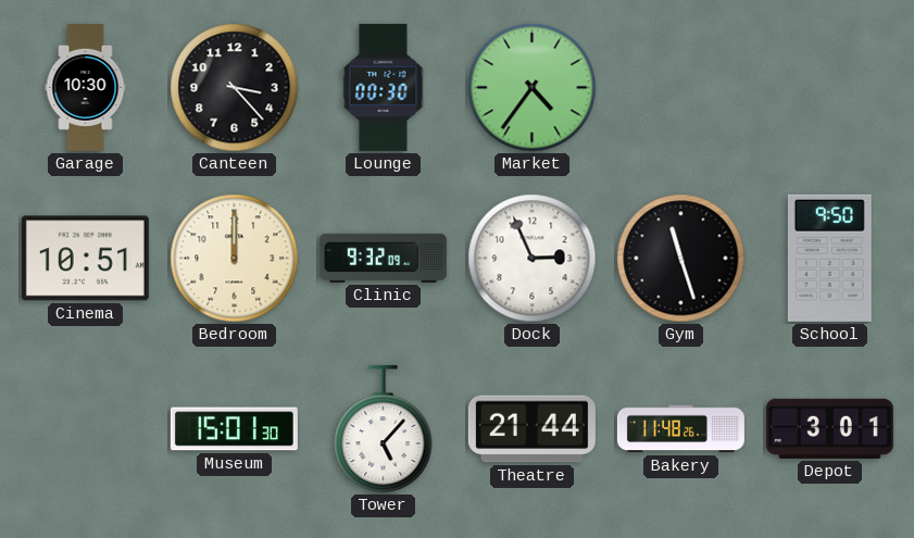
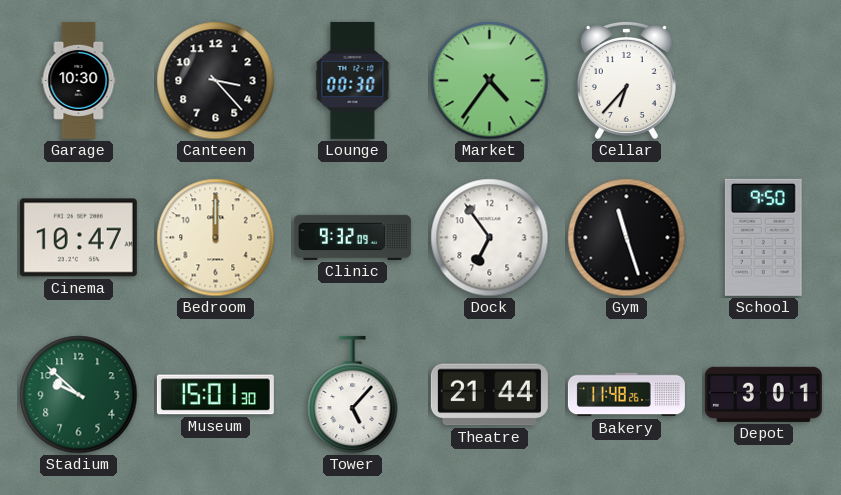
Cellar: none -> 6:37
Cinema: 10:51 -> 10:47
Dock: 2:56 -> 6:54
Stadium: none -> 9:52
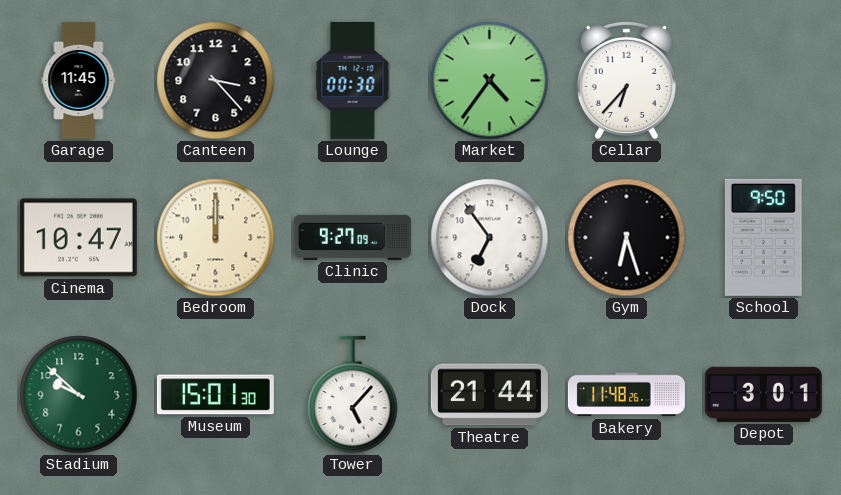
Garage: 10:30 -> 11:45
Clinic: 9:32 -> 9:27
Gym: 11:27 -> 6:27
